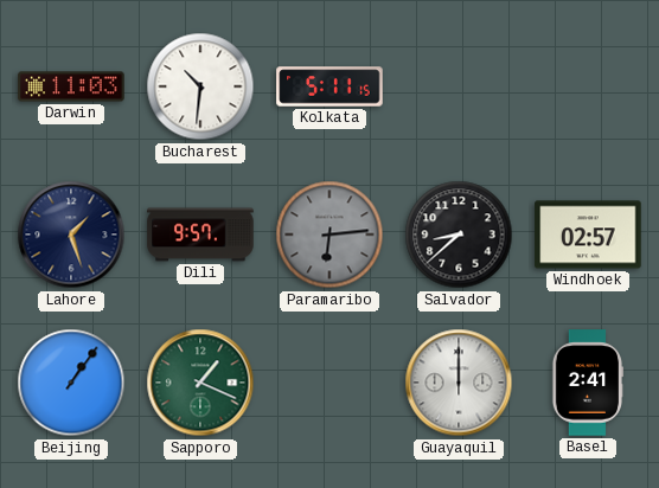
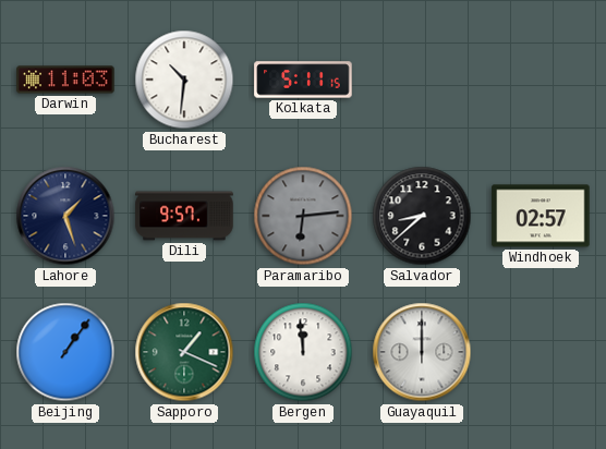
Bergen: none -> 11:59
Basel: 2:41 -> none
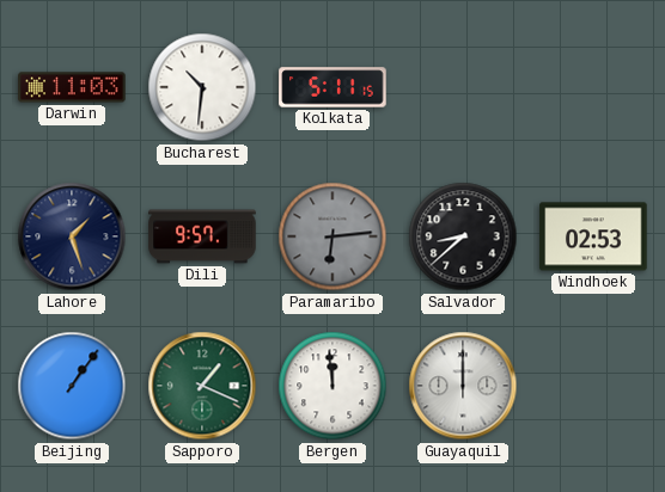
Windhoek: 02:57 -> 02:53
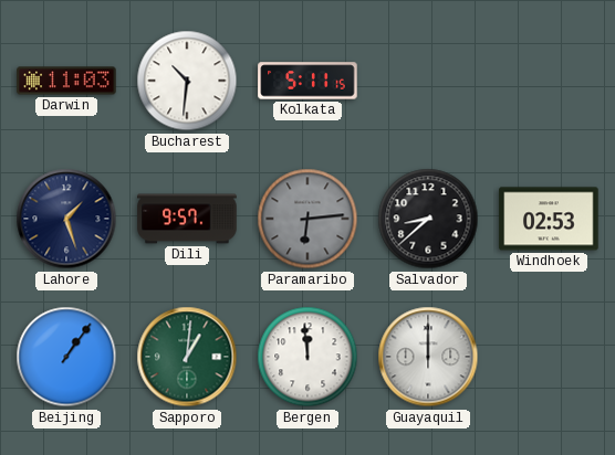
Sapporo: 1:19 -> 1:01
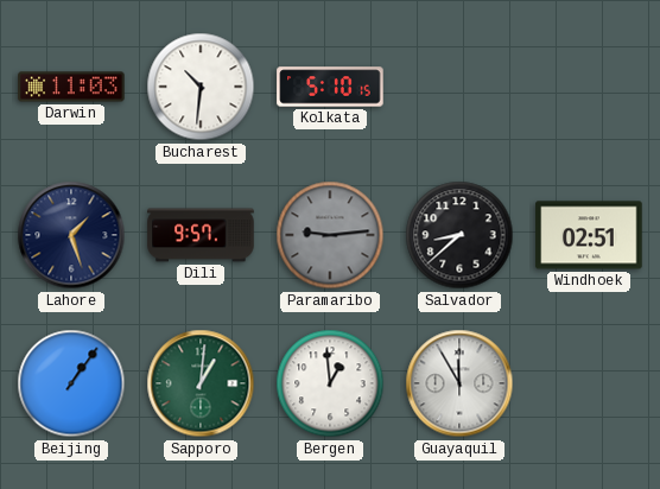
Kolkata: 5:11 -> 5:10
Paramaribo: 6:14 -> 9:14
Windhoek: 02:53 -> 02:51
Bergen: 11:59 -> 12:59
Guayaquil: 12:00 -> 11:55
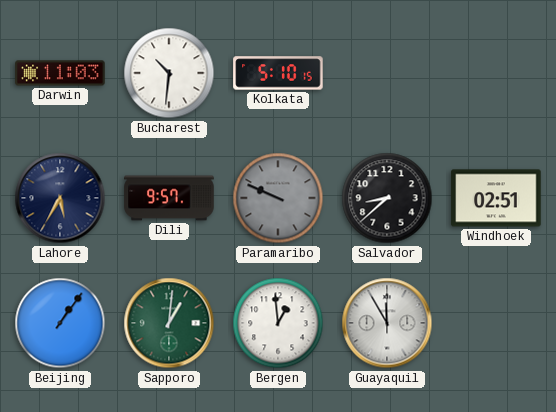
Lahore: 1:27 -> 5:35
Paramaribo: 9:14 -> 9:49
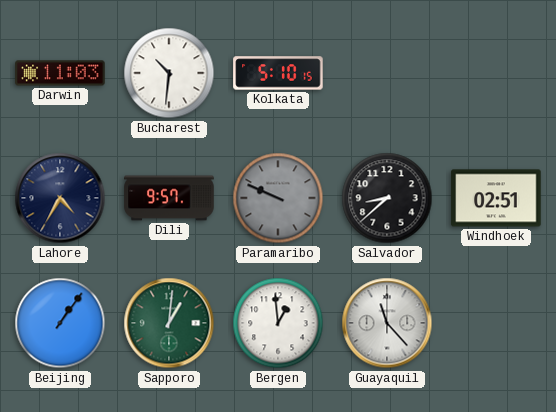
Lahore: 5:35 -> 4:35
Guayaquil: 11:55 -> 11:23
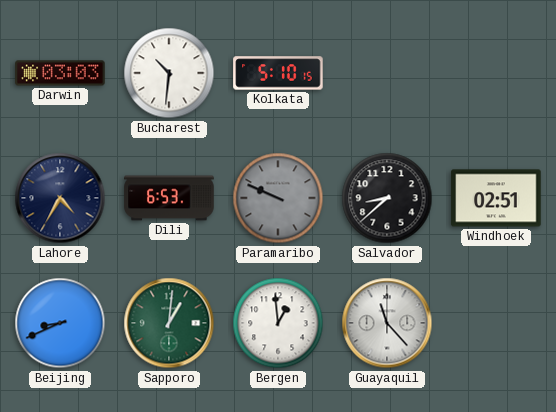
Darwin: 11:03 -> 03:03
Dili: 9:57 -> 6:53
Beijing: 1:06 -> 8:41
